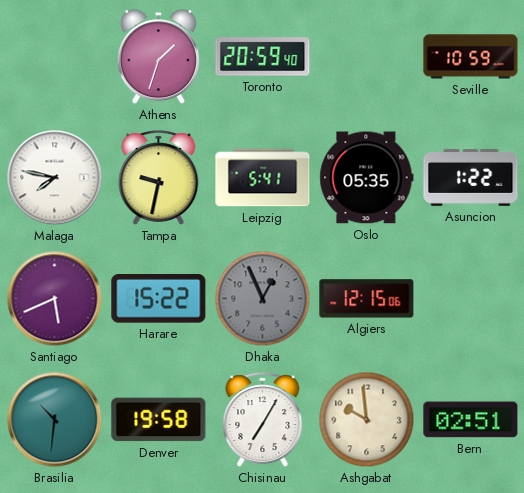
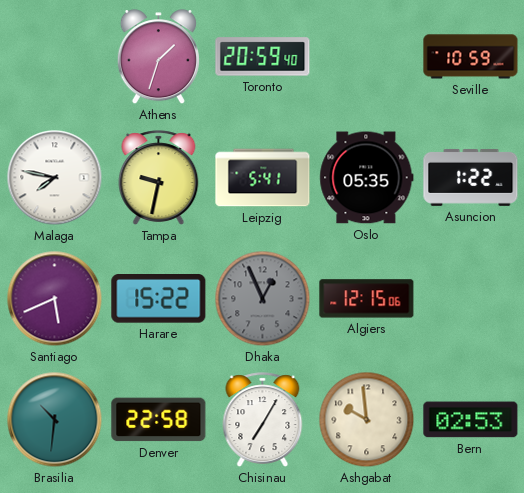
Denver: 19:58 -> 22:58
Bern: 02:51 -> 02:53
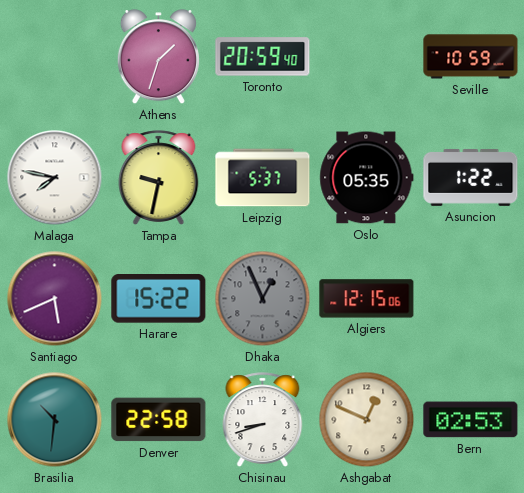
Leipzig: 5:41 -> 5:37
Chisinau: 7:05 -> 8:42
Ashgabat: 9:59 -> 12:49
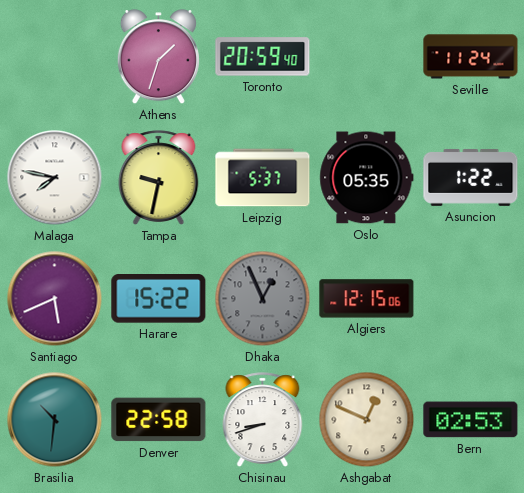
Seville: 10:59 -> 11:24
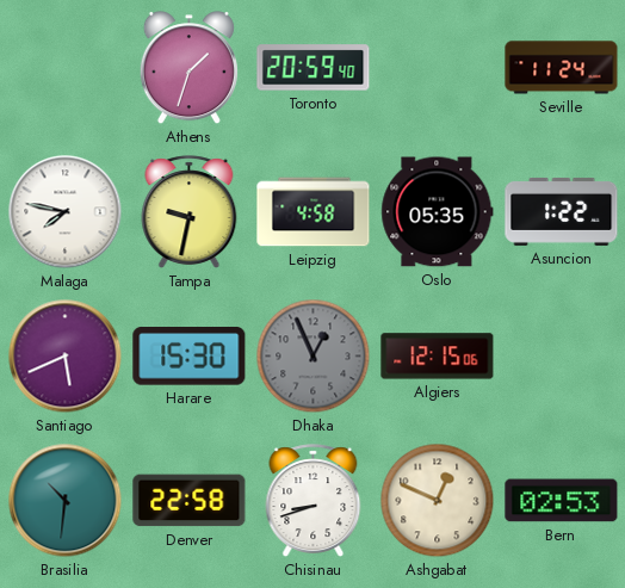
Leipzig: 5:37 -> 4:58
Harare: 15:22 -> 15:30
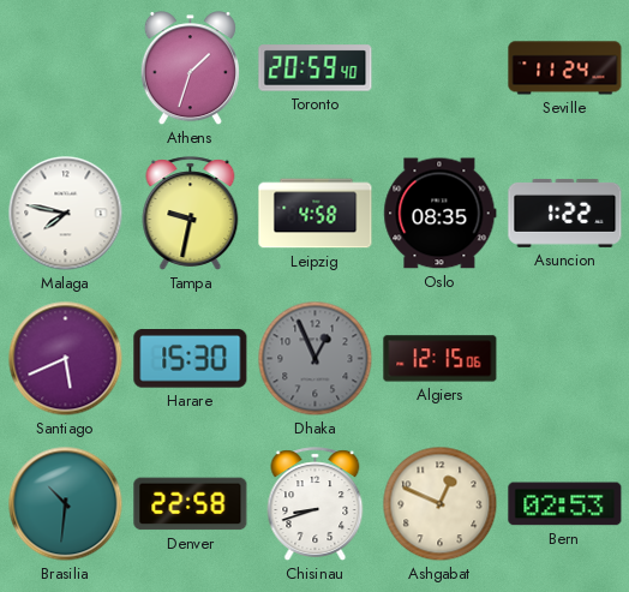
Oslo: 05:35 -> 08:35
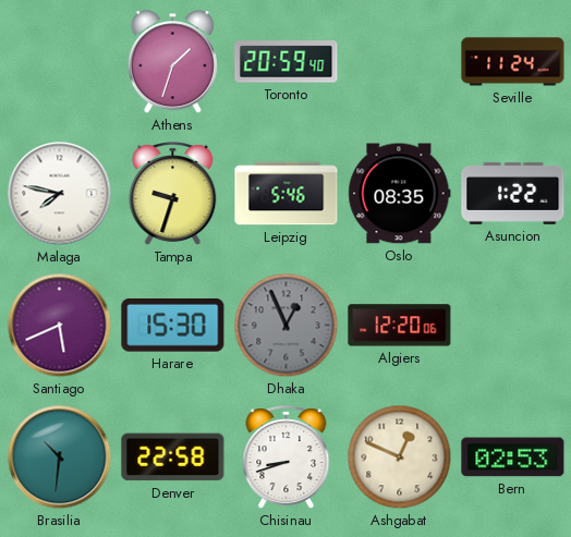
Tampa: 9:32 -> 9:33
Leipzig: 4:58 -> 5:46
Algiers: 12:15 -> 12:20
